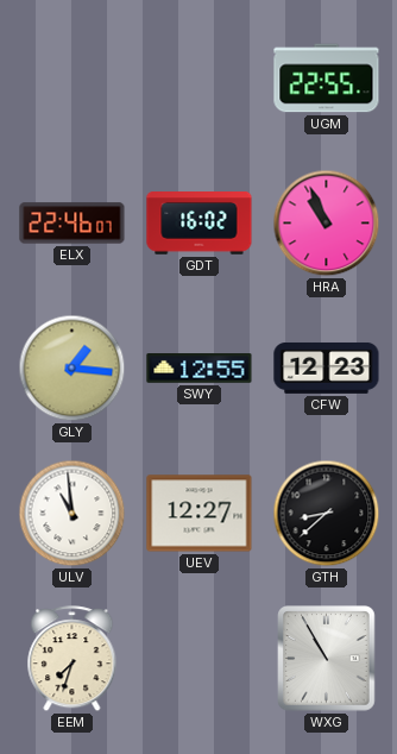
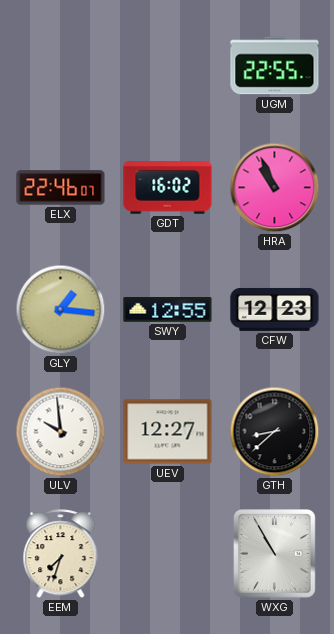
ULV: 10:59 -> 9:59
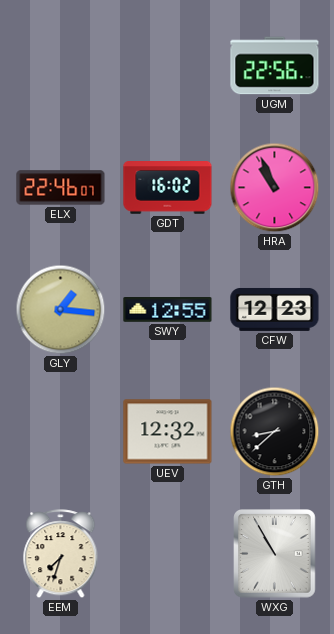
UGM: 22:55 -> 22:56
ULV: 9:59 -> none
UEV: 12:27 -> 12:32
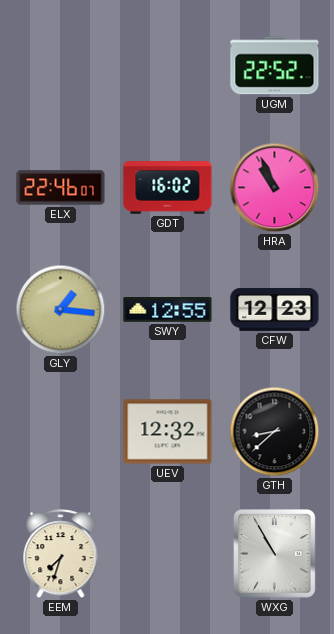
UGM: 22:56 -> 22:52
